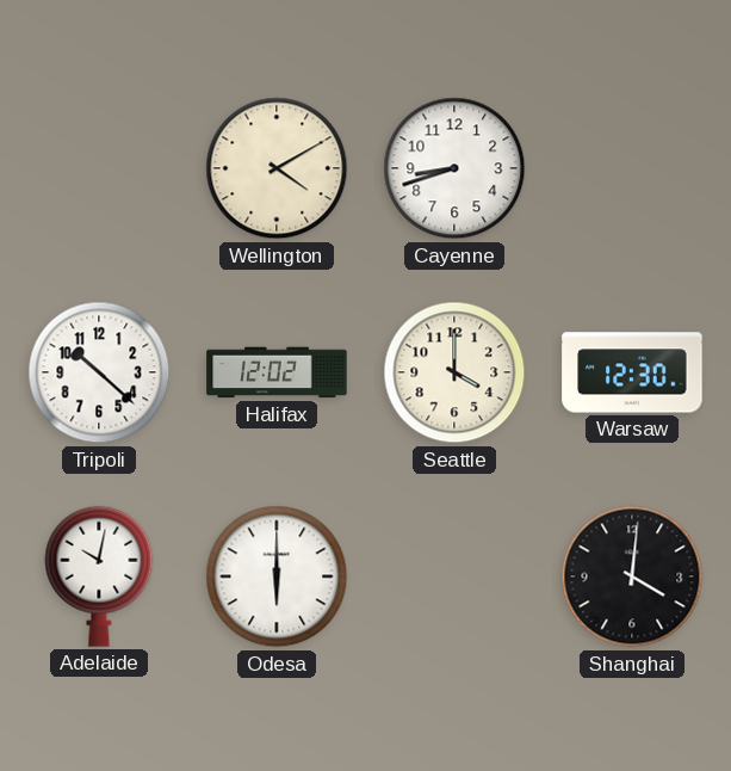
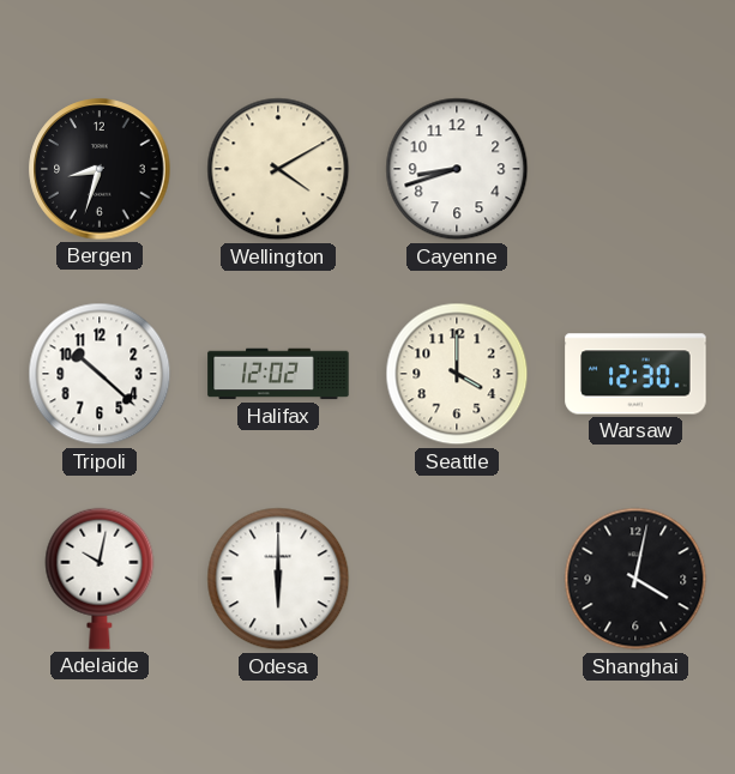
Bergen: none -> 8:33
Shanghai: 4:01 -> 4:02
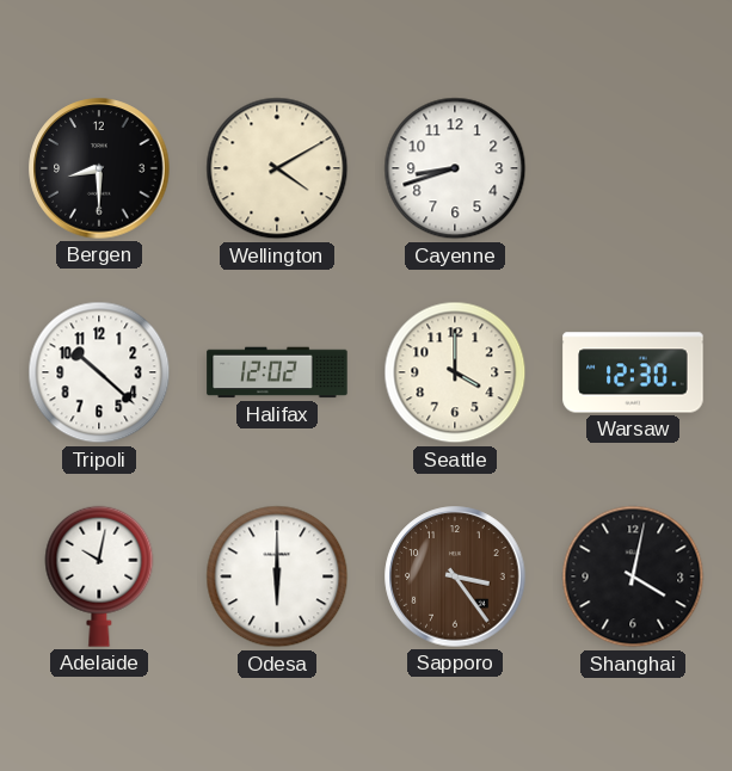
Bergen: 8:33 -> 8:30
Sapporo: none -> 3:24
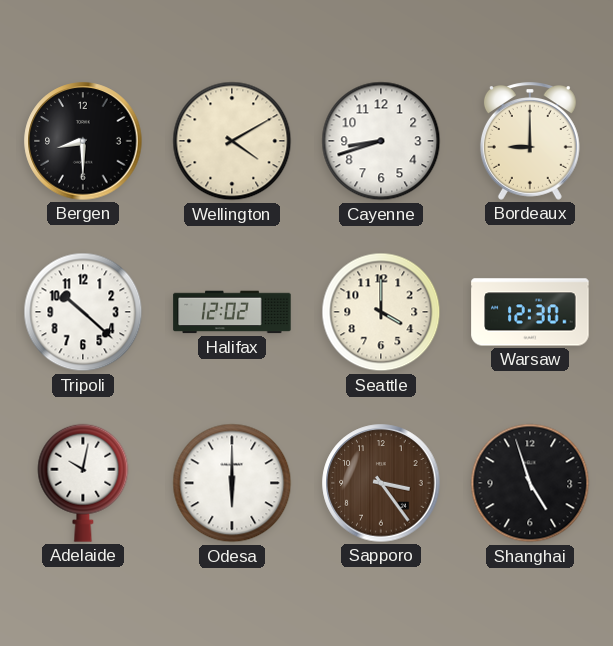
Bordeaux: none -> 9:00
Shanghai: 4:02 -> 4:57
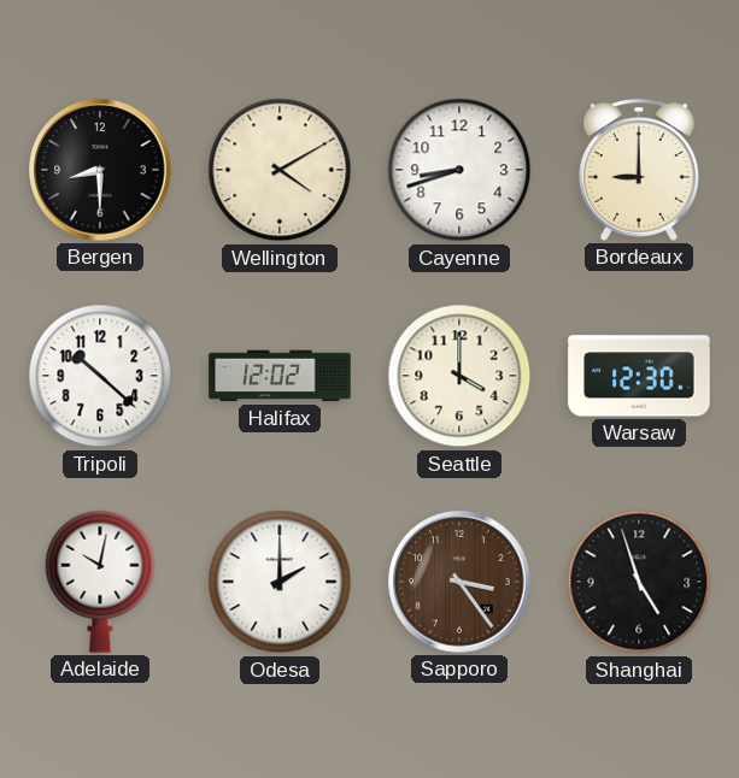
Odesa: 6:00 -> 2:00
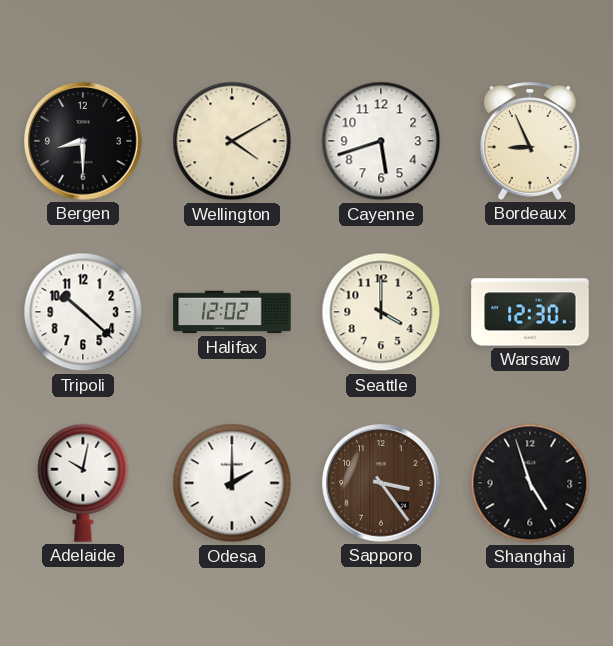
Cayenne: 8:42 -> 5:42
Bordeaux: 9:00 -> 8:56
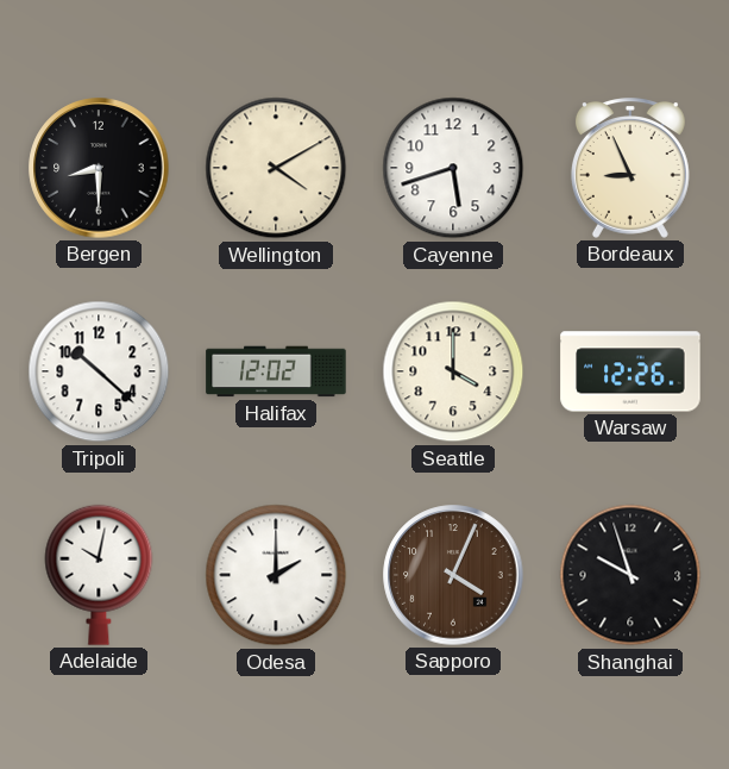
Warsaw: 12:30 -> 12:26
Sapporo: 3:24 -> 4:04
Shanghai: 4:57 -> 9:57
